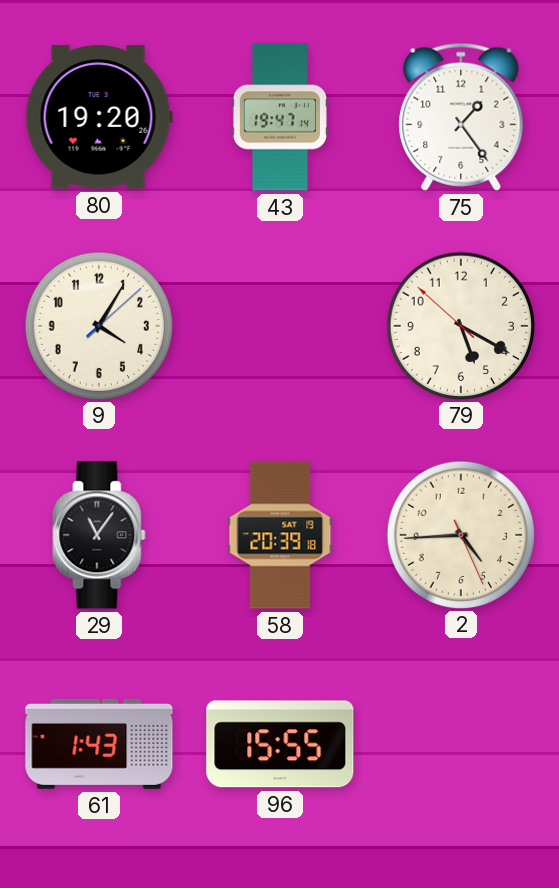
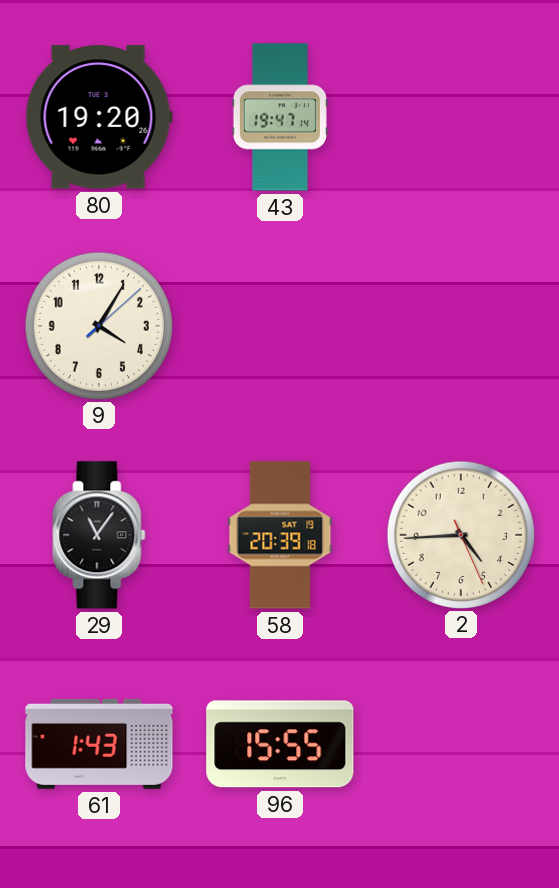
75: 1:24 -> none
79: 5:19 -> none
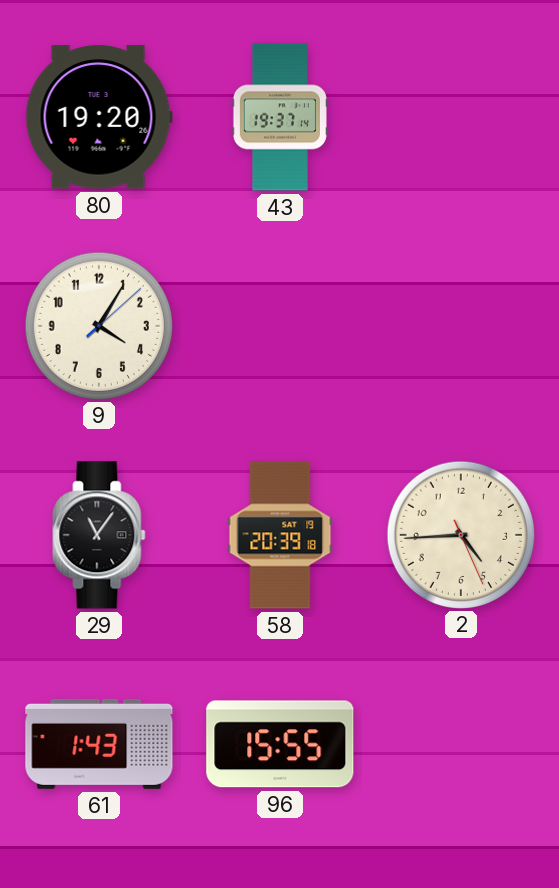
43: 19:47 -> 19:37
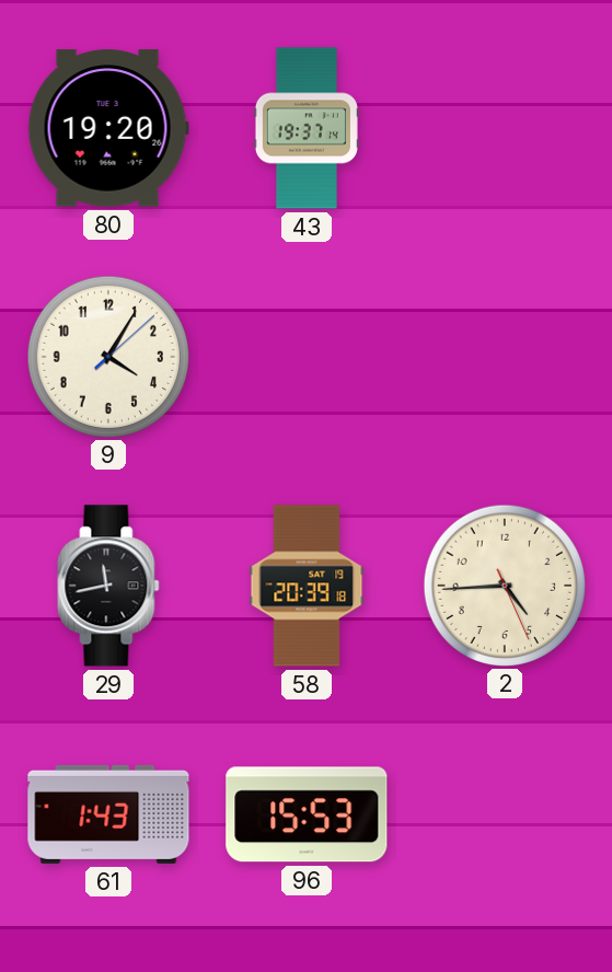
29: 11:06 -> 11:43
96: 15:55 -> 15:53
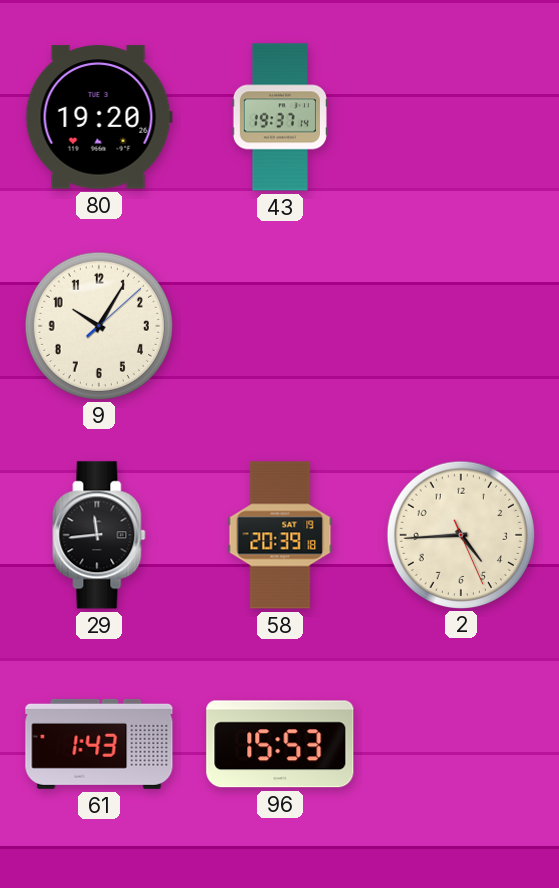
9: 4:05 -> 10:05
29: 11:43 -> 11:44
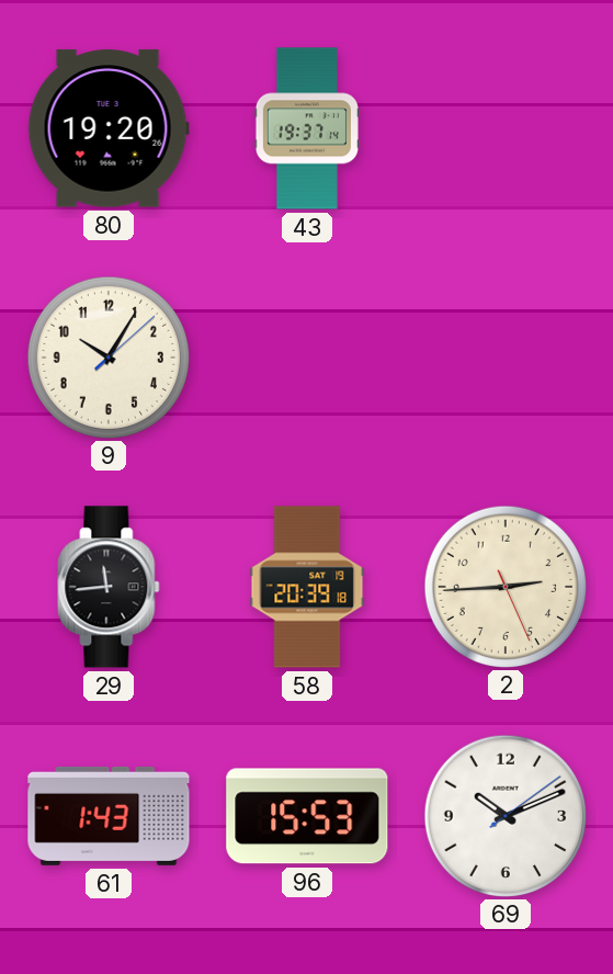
2: 4:44 -> 2:44
69: none -> 10:11
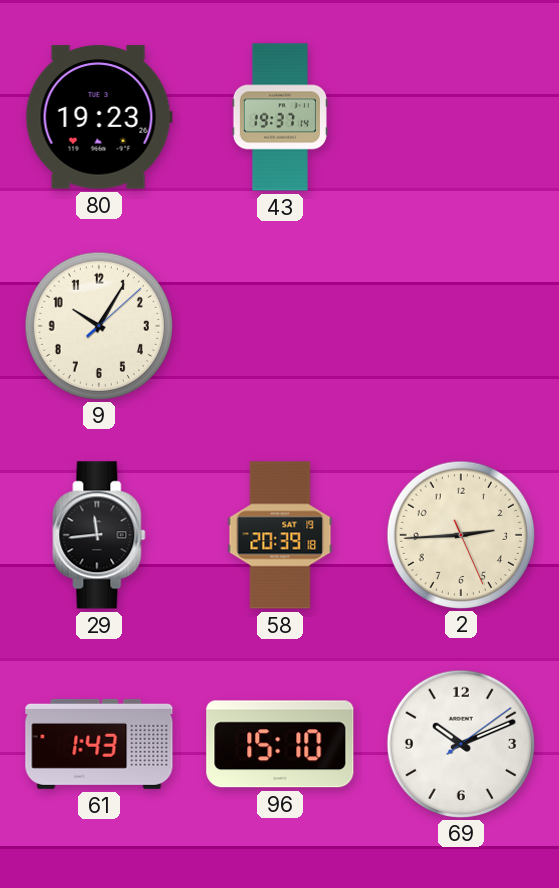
80: 19:20 -> 19:23
96: 15:53 -> 15:10
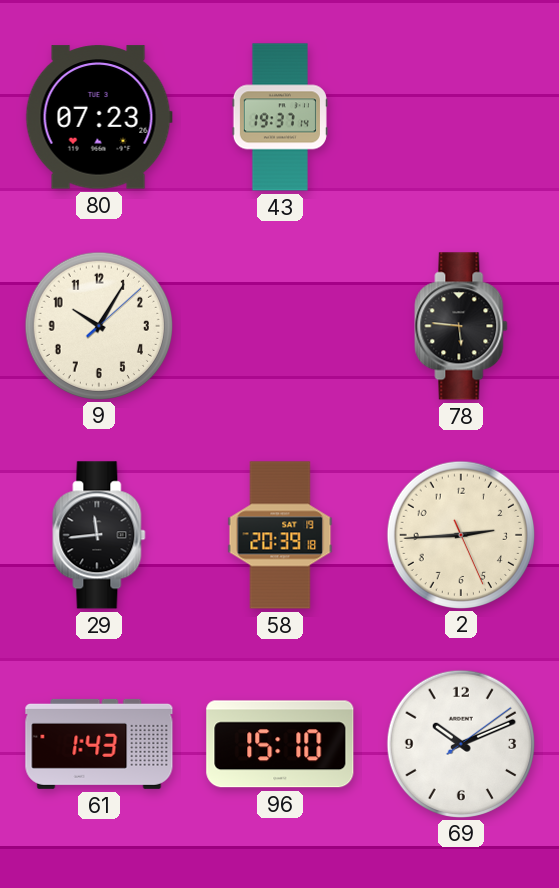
80: 19:23 -> 07:23
78: none -> 5:46
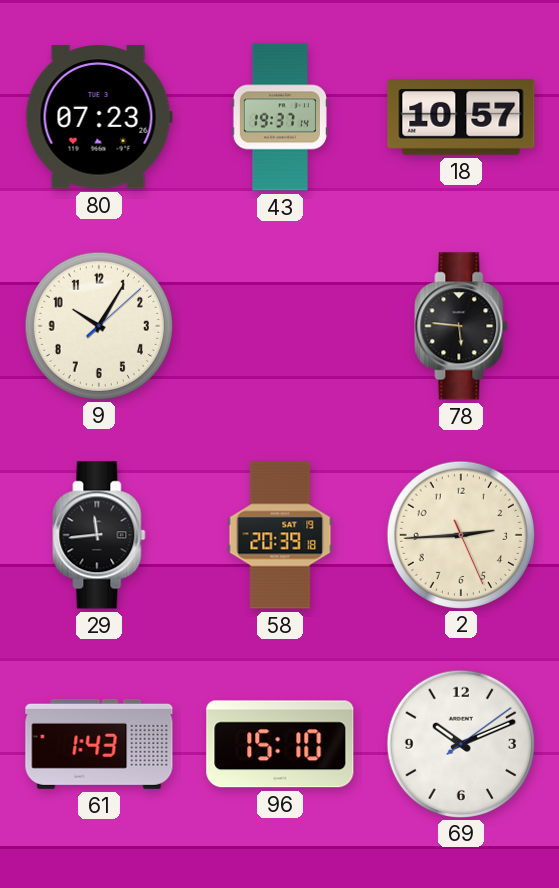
18: none -> 10:57
